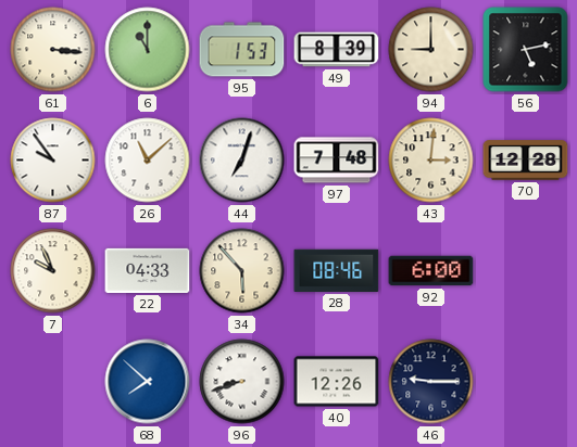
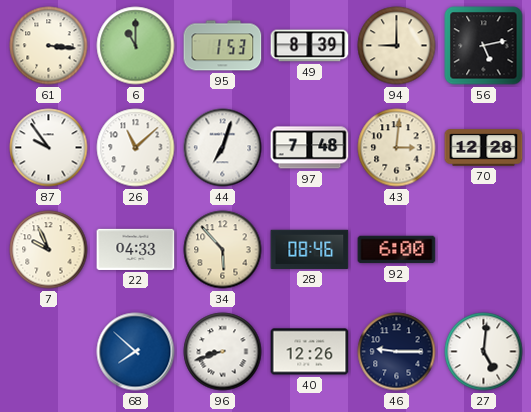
27: none -> 5:01
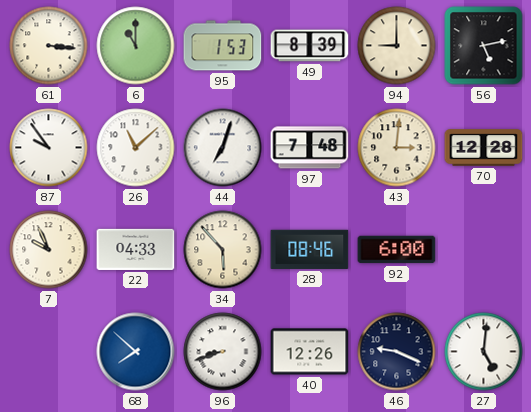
46: 9:15 -> 9:19
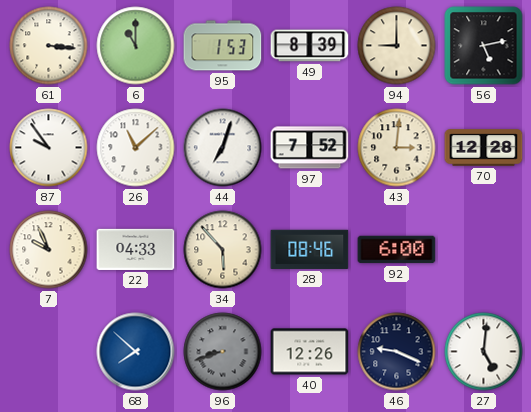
97: 7:48 -> 7:52
96 dial: white -> grey
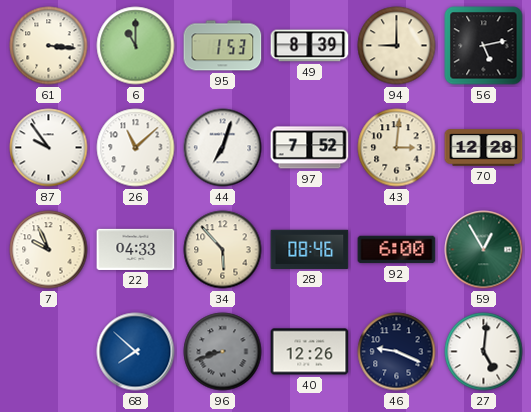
59: none -> 12:55
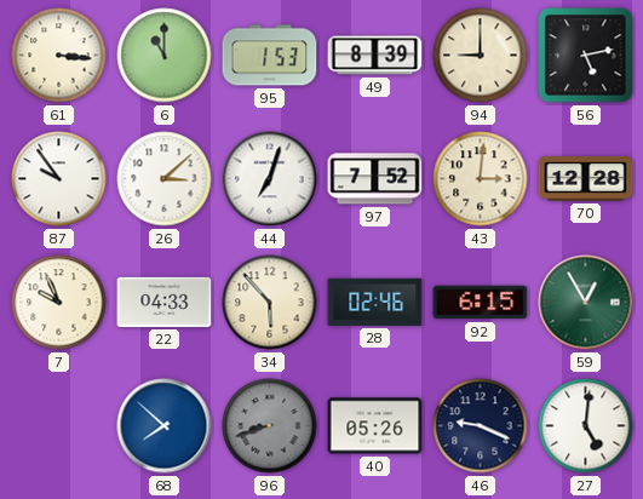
26: 11:08 -> 3:08
28: 08:46 -> 02:46
92: 6:00 -> 6:15
40: 12:26 -> 05:26
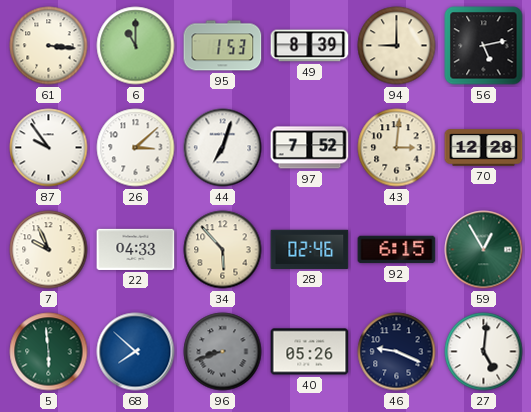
5: none -> 5:59
